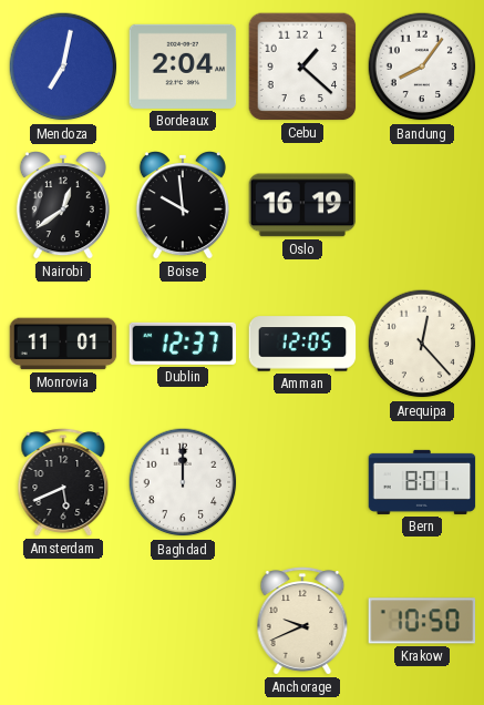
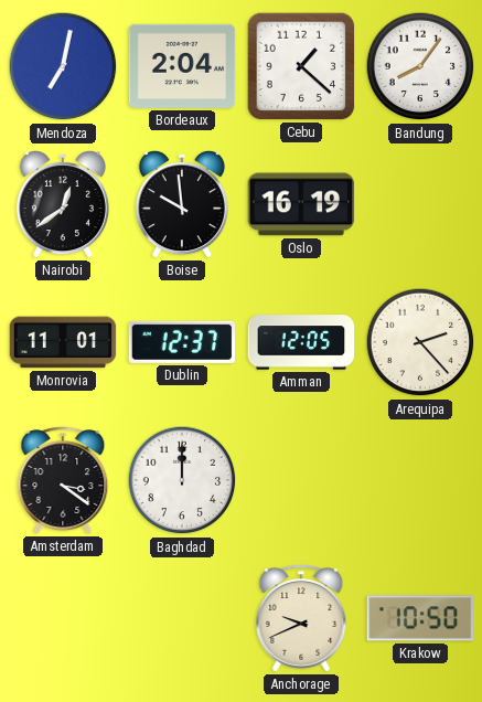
Arequipa: 12:23 -> 2:23
Amsterdam: 5:41 -> 3:21
Bern: 8:01 -> none
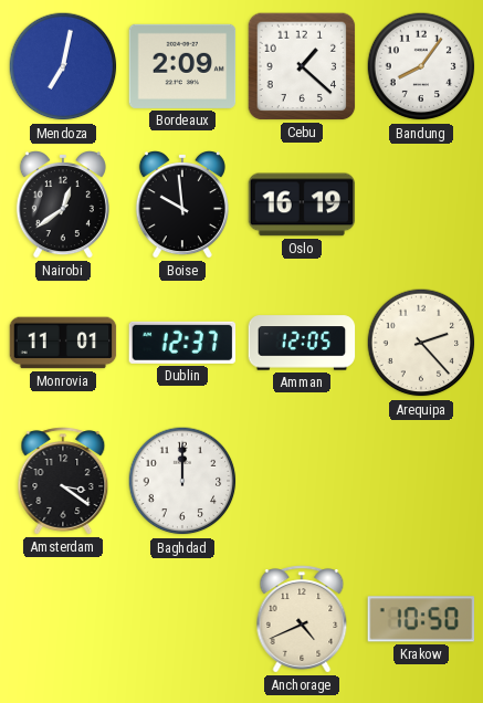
Bordeaux: 2:04 -> 2:09
Anchorage: 9:41 -> 4:41
